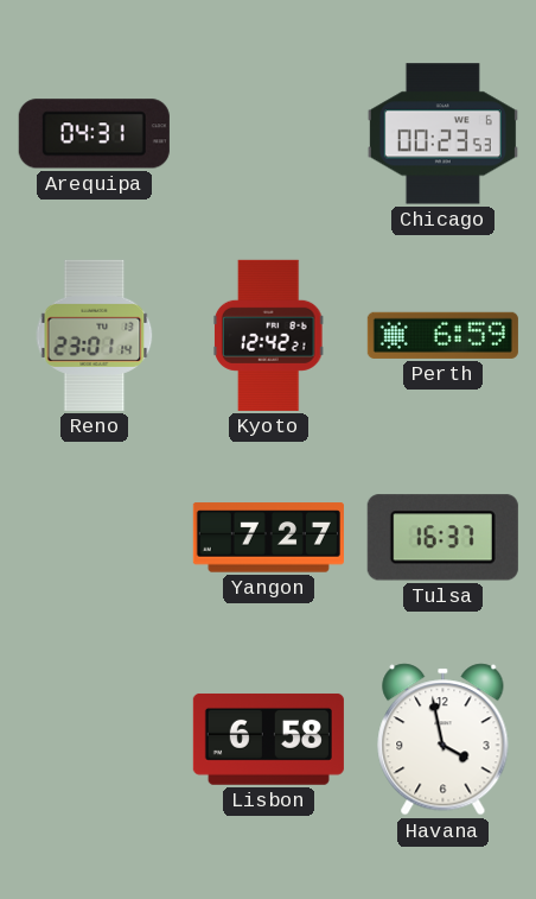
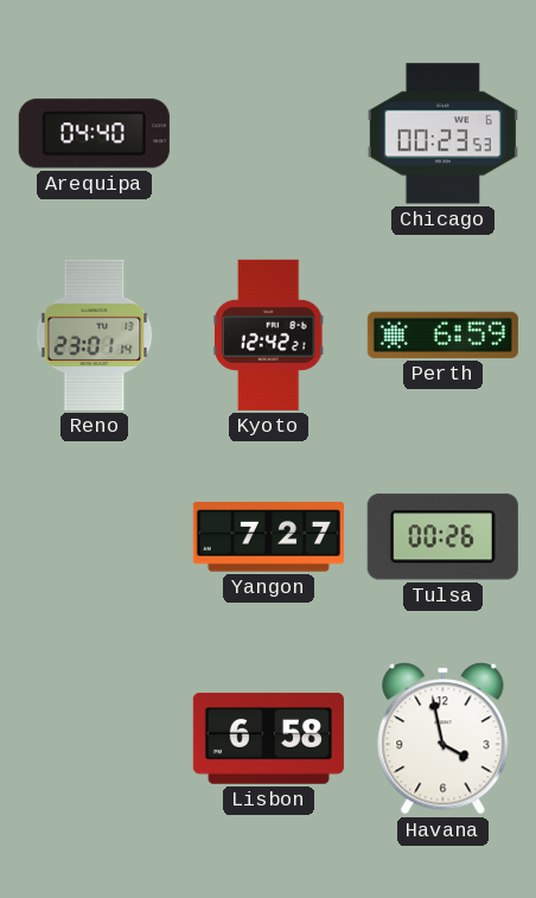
Arequipa: 04:31 -> 04:40
Tulsa: 16:37 -> 00:26
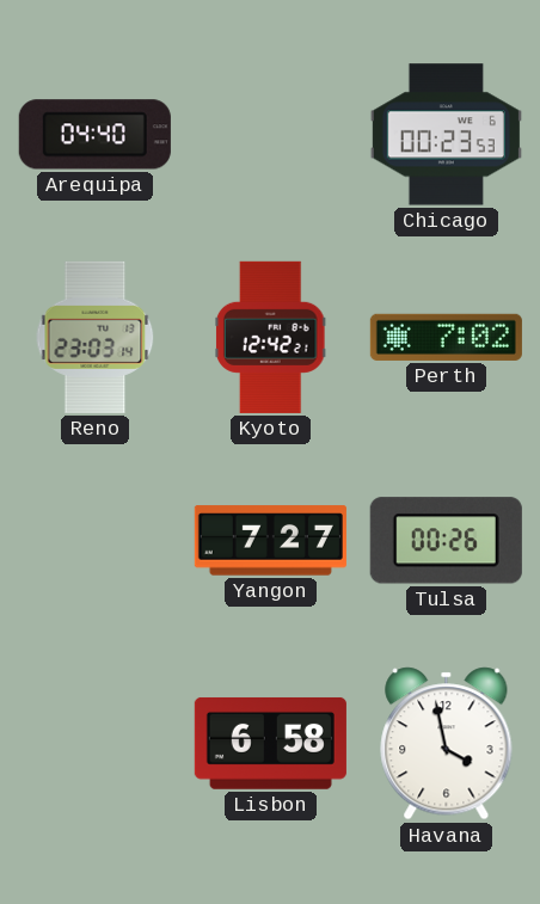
Reno: 23:01 -> 23:03
Perth: 6:59 -> 7:02
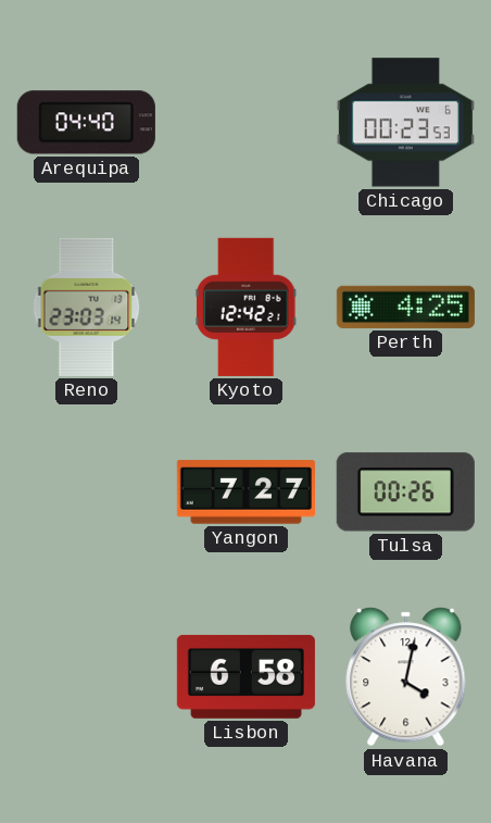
Perth: 7:02 -> 4:25
Havana: 3:58 -> 4:02
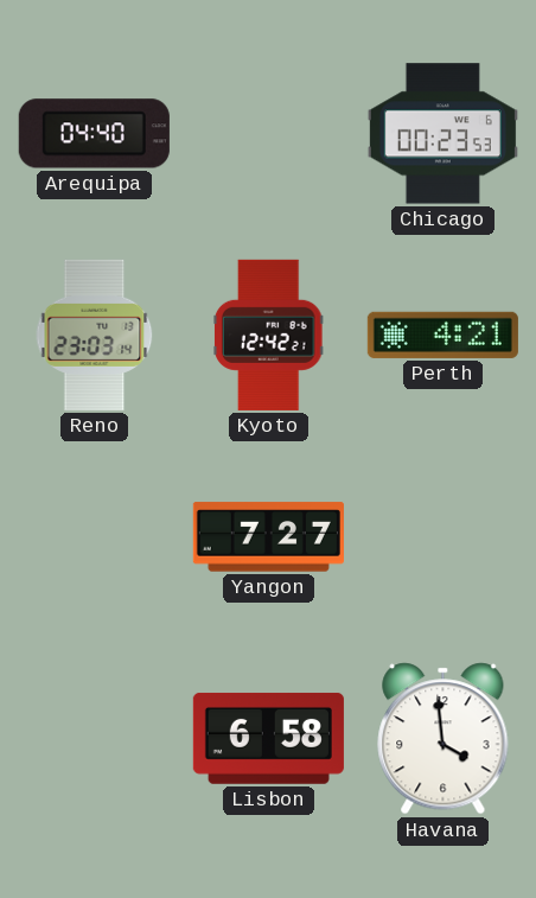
Perth: 4:25 -> 4:21
Tulsa: 00:26 -> none
Havana: 4:02 -> 3:59
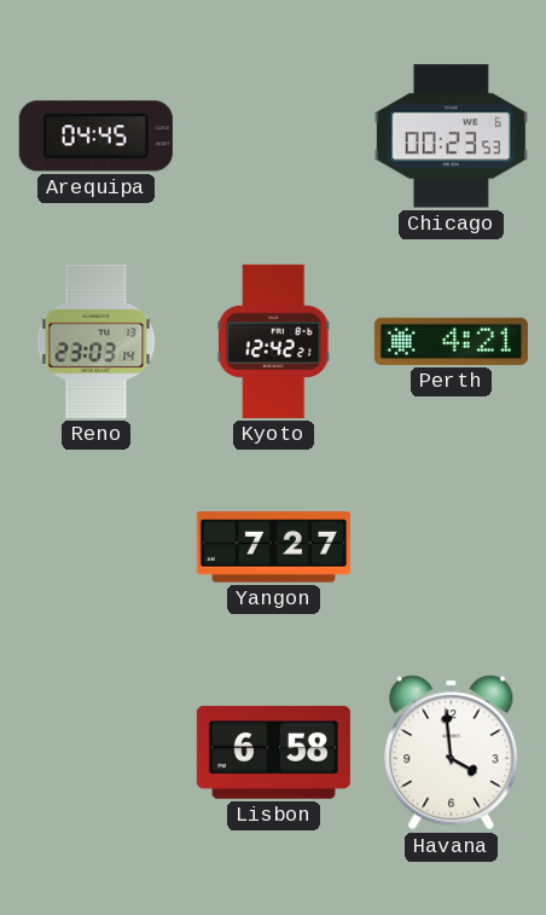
Arequipa: 04:40 -> 04:45
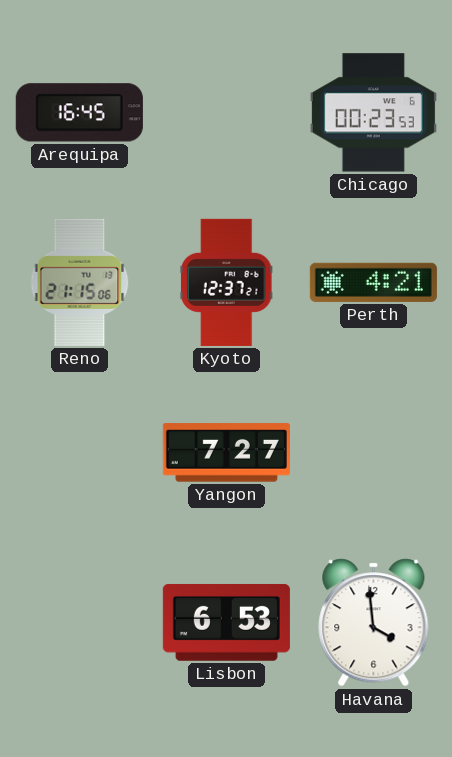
Arequipa: 04:45 -> 16:45
Reno: 23:03 -> 21:15
Kyoto: 12:42 -> 12:37
Lisbon: 6:58 -> 6:53
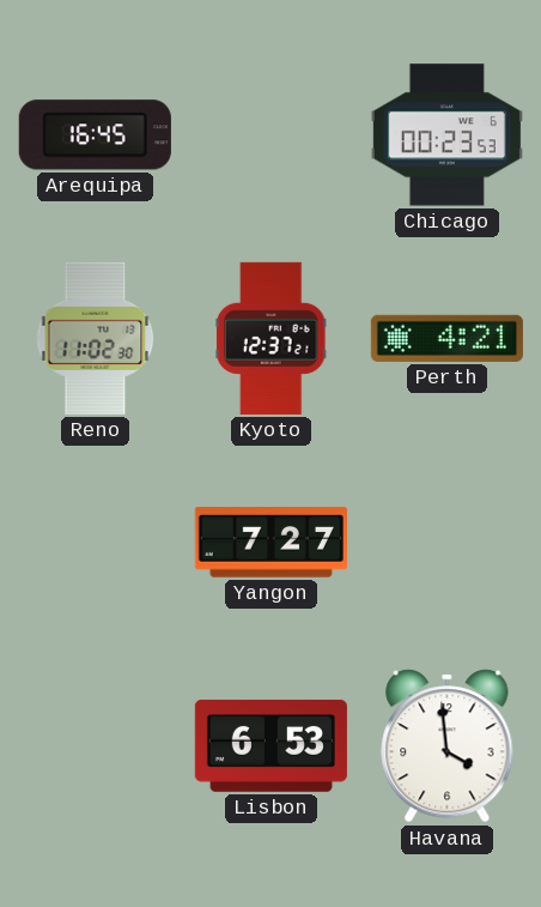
Reno: 21:15 -> 11:02
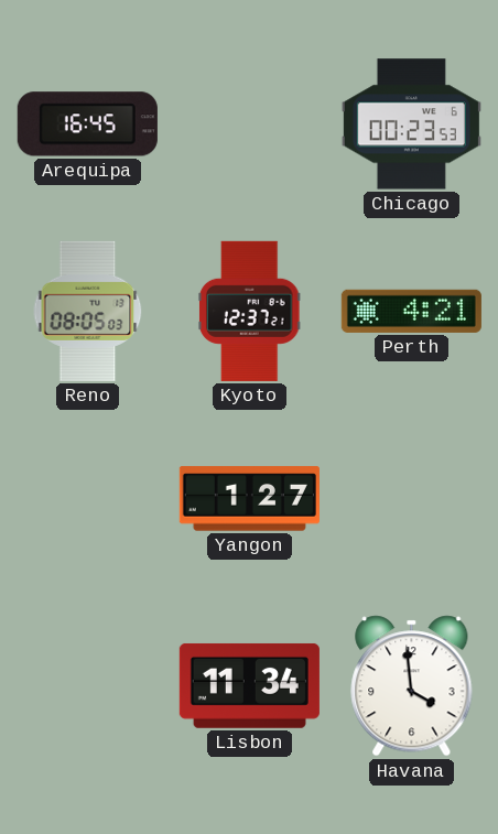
Reno: 11:02 -> 08:05
Yangon: 7:27 -> 1:27
Lisbon: 6:53 -> 11:34
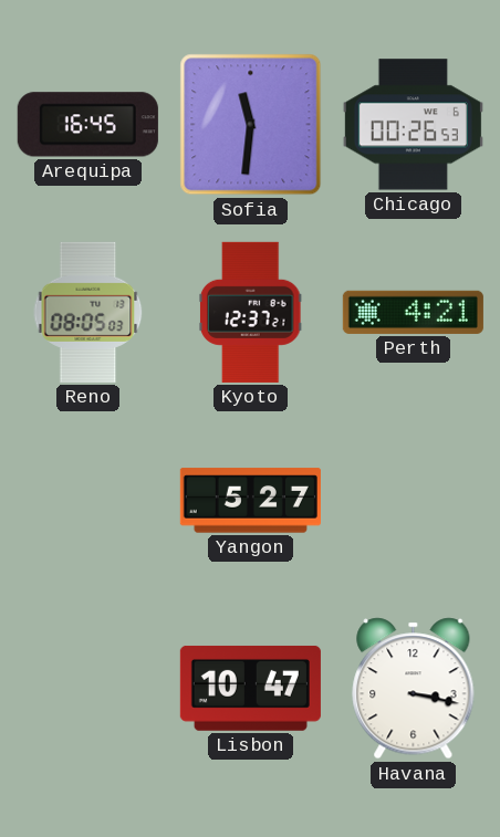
Sofia: none -> 11:31
Chicago: 00:23 -> 00:26
Yangon: 1:27 -> 5:27
Lisbon: 11:34 -> 10:47
Havana: 3:59 -> 3:17
